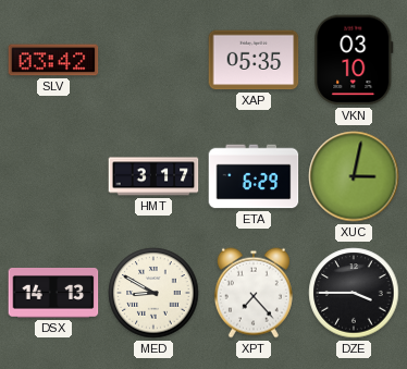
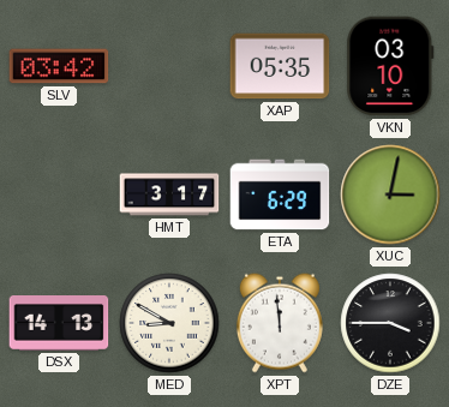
XPT: 7:23 -> 11:59
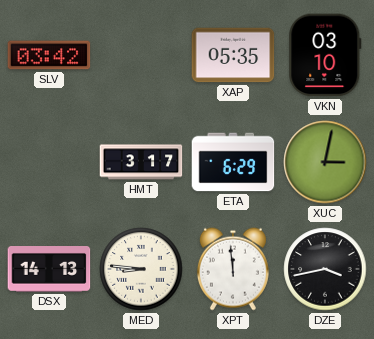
MED: 8:50 -> 8:46
DZE: 3:45 -> 3:43
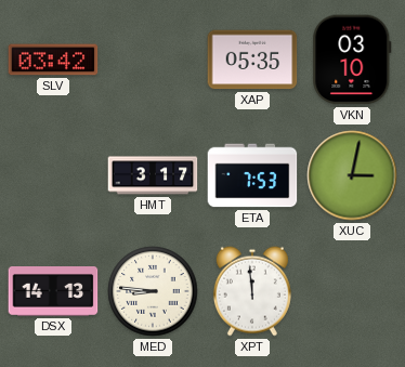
ETA: 6:29 -> 7:53
DZE: 3:43 -> none
